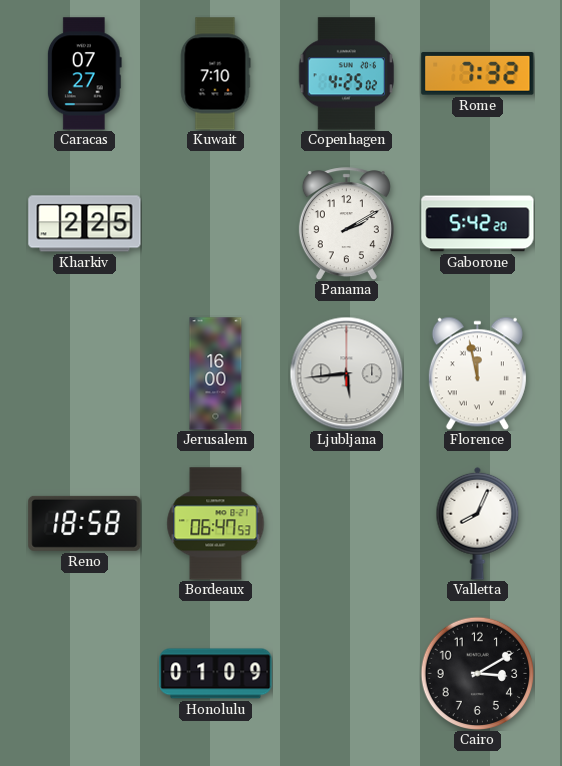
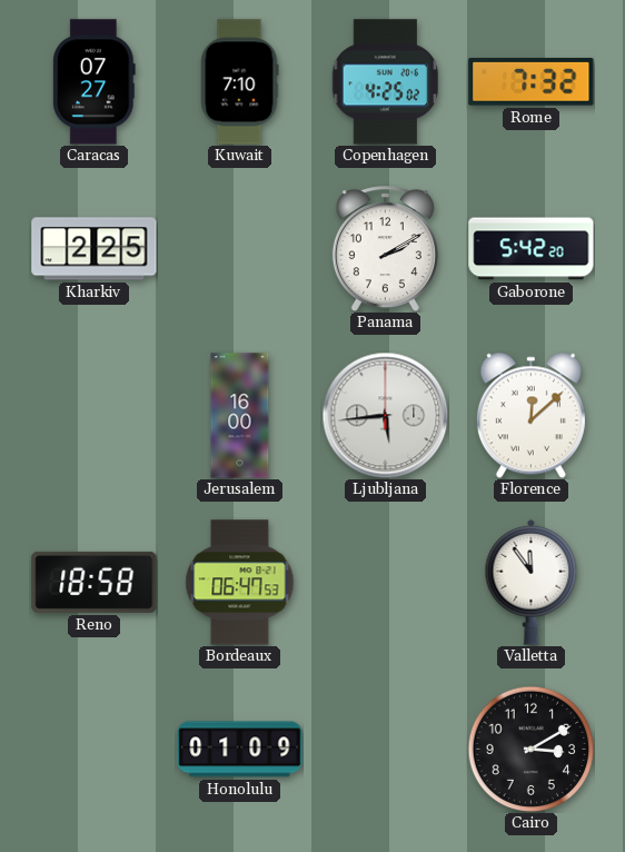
Florence: 11:58 -> 12:08
Valletta: 8:04 -> 11:54
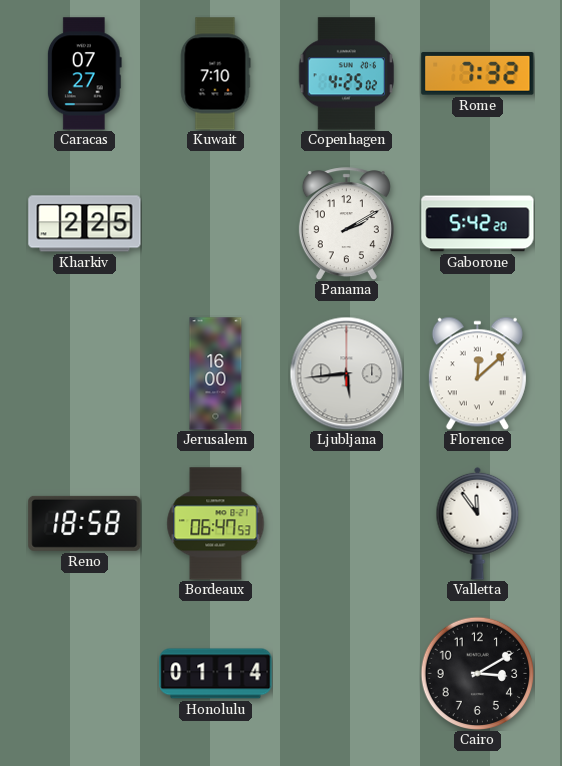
Honolulu: 01:09 -> 01:14
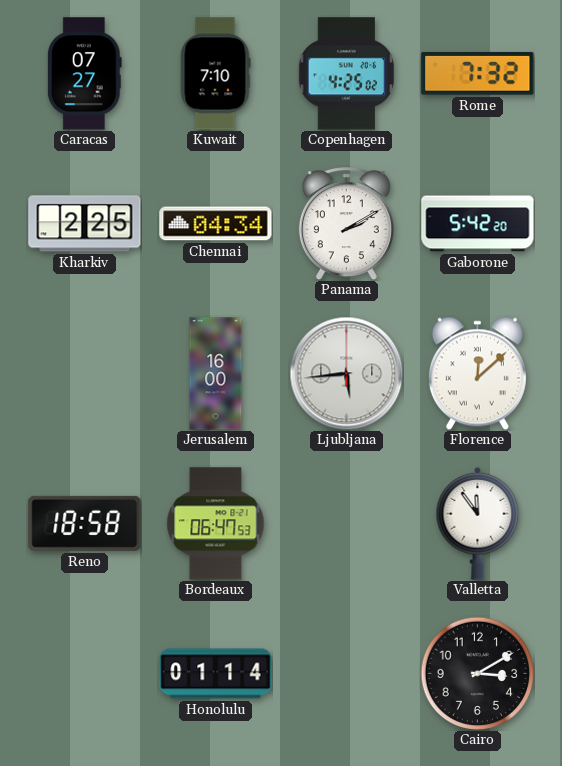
Chennai: none -> 04:34
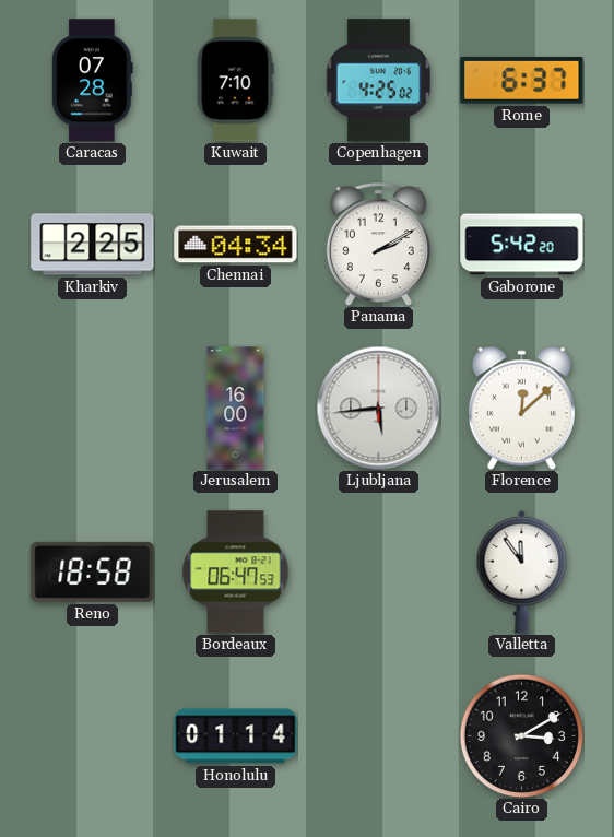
Caracas: 07:27 -> 07:28
Rome: 7:32 -> 6:37
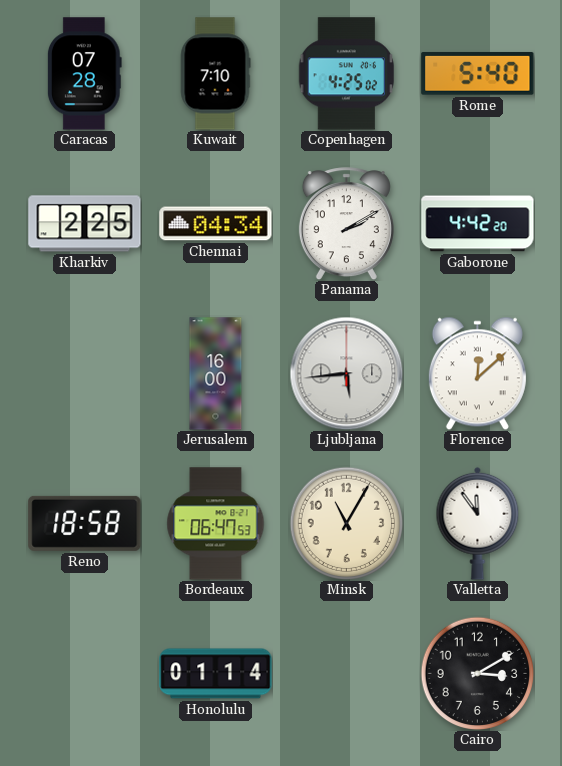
Rome: 6:37 -> 5:40
Gaborone: 5:42 -> 4:42
Minsk: none -> 11:05
